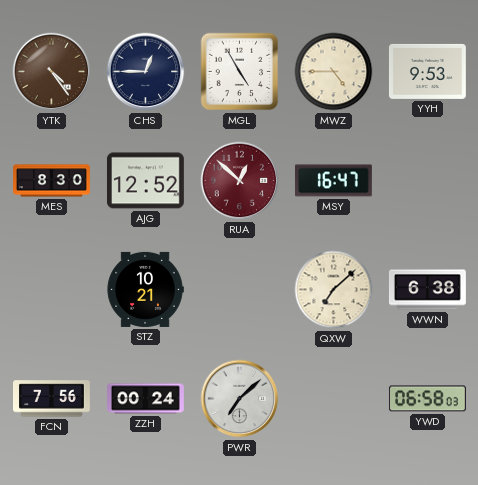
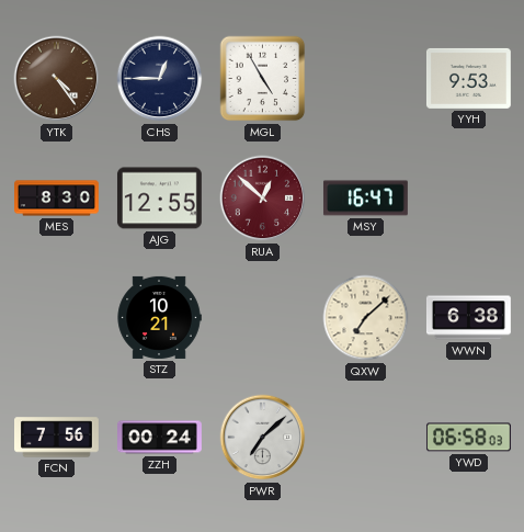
MWZ: 4:45 -> none
AJG: 12:52 -> 12:55
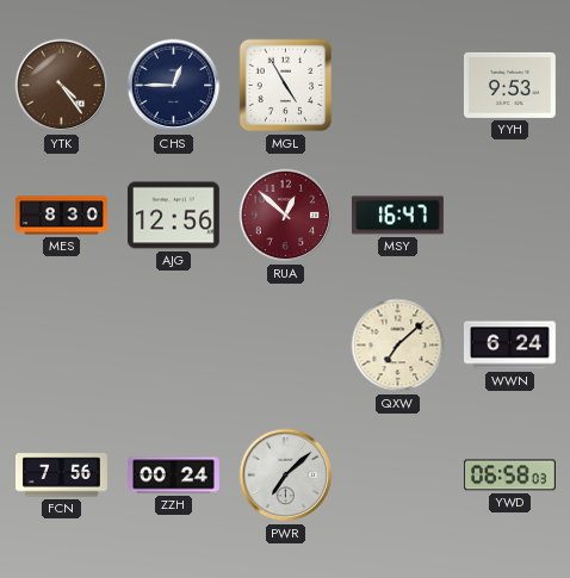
AJG: 12:55 -> 12:56
STZ: 10:21 -> none
WWN: 6:38 -> 6:24
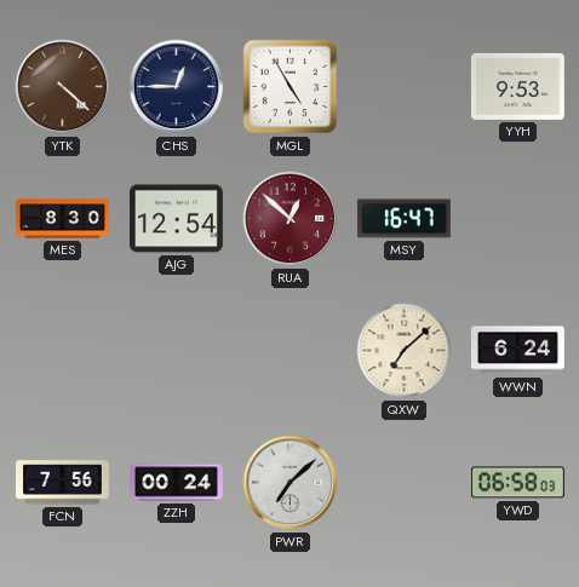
YTK: 4:24 -> 4:22
AJG: 12:56 -> 12:54
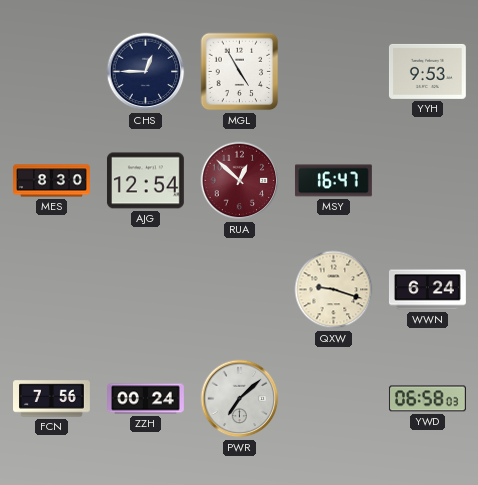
YTK: 4:22 -> none
QXW: 7:08 -> 9:18
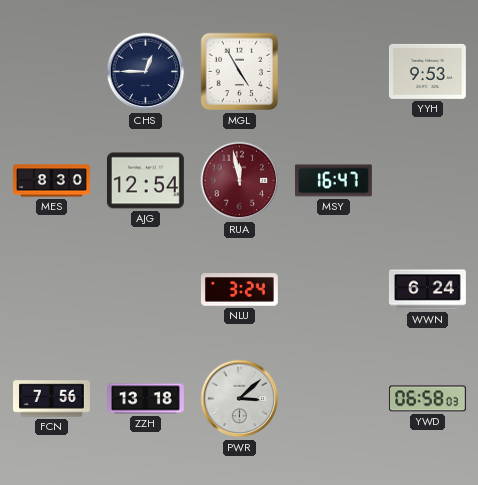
RUA: 12:52 -> 11:58
NLU: none -> 3:24
QXW: 9:18 -> none
ZZH: 00:24 -> 13:18
PWR: 7:08 -> 3:08
